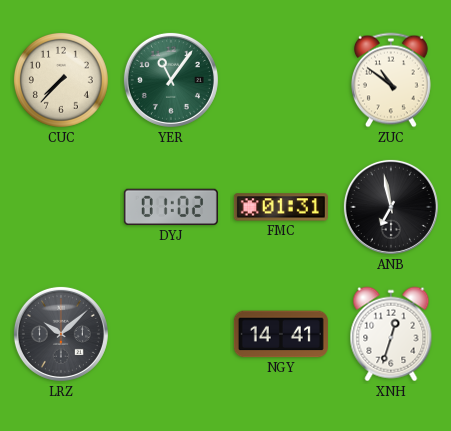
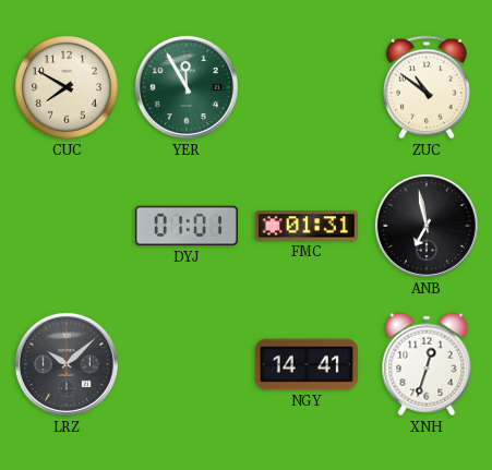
CUC: 7:37 -> 7:50
YER: 11:06 -> 11:55
DYJ: 01:02 -> 01:01
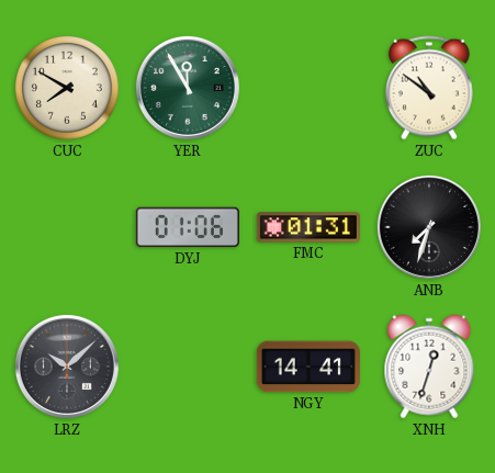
DYJ: 01:01 -> 01:06
ANB: 6:58 -> 7:33
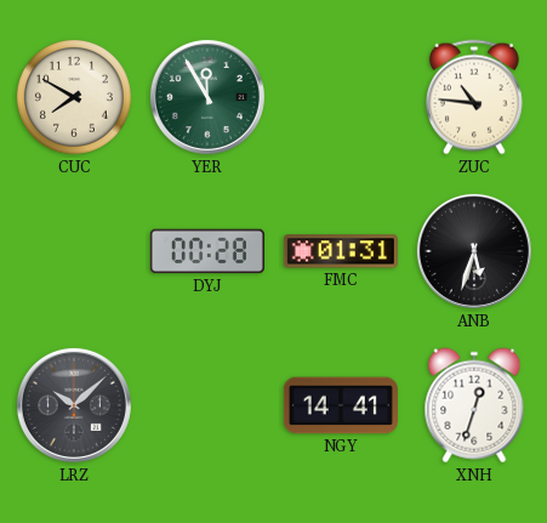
ZUC: 10:51 -> 10:46
DYJ: 01:06 -> 00:28
ANB: 7:33 -> 5:33
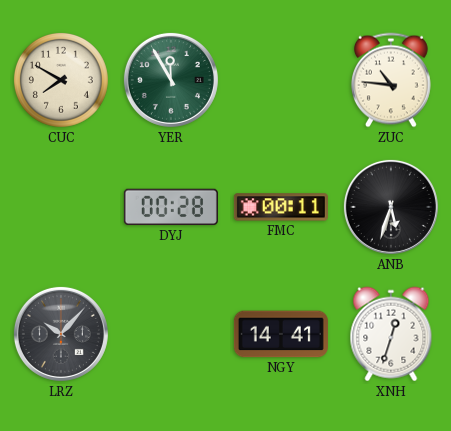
FMC: 01:31 -> 00:11
LRZ: 10:08 -> 10:07
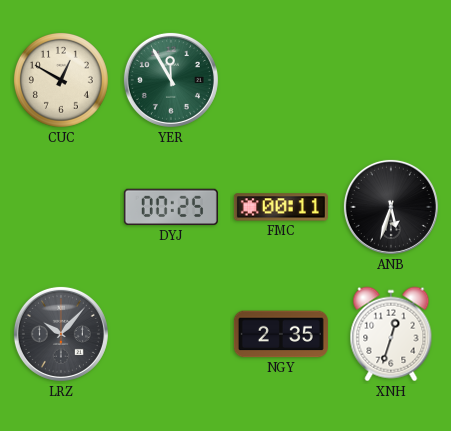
CUC: 7:50 -> 12:50
ZUC: 10:46 -> none
DYJ: 00:28 -> 00:25
NGY: 14:41 -> 2:35
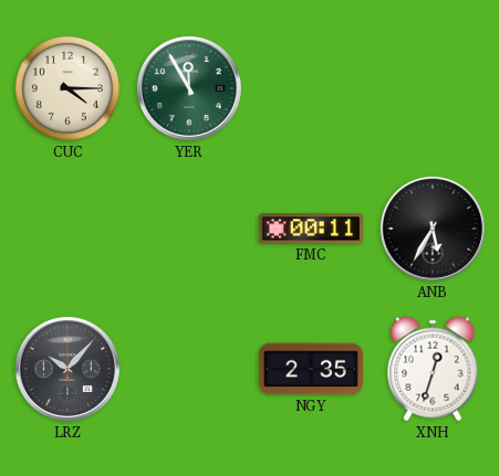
CUC: 12:50 -> 4:15
DYJ: 00:25 -> none
ANB: 5:33 -> 5:35
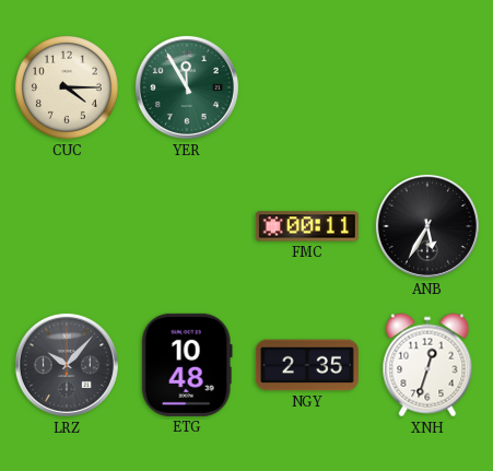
ETG: none -> 10:48
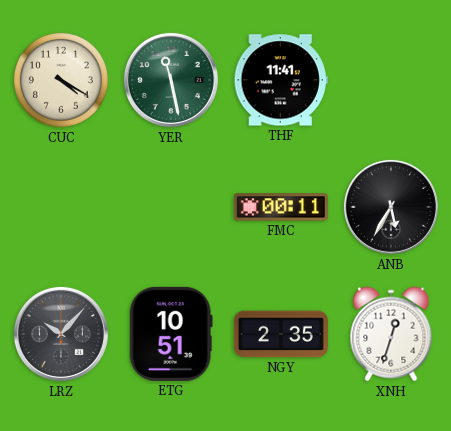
CUC: 4:15 -> 4:20
YER: 11:55 -> 11:28
THF: none -> 11:41
ETG: 10:48 -> 10:51
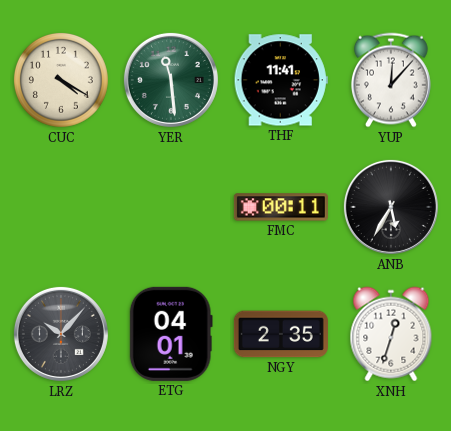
YER: 11:28 -> 11:29
YUP: none -> 12:07
ETG: 10:51 -> 04:01
